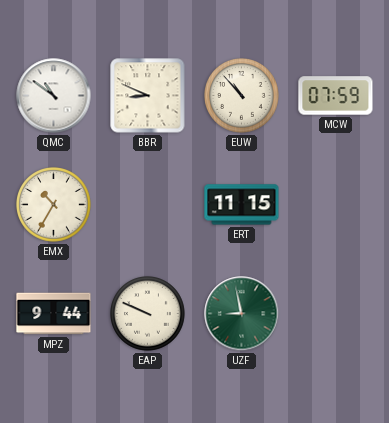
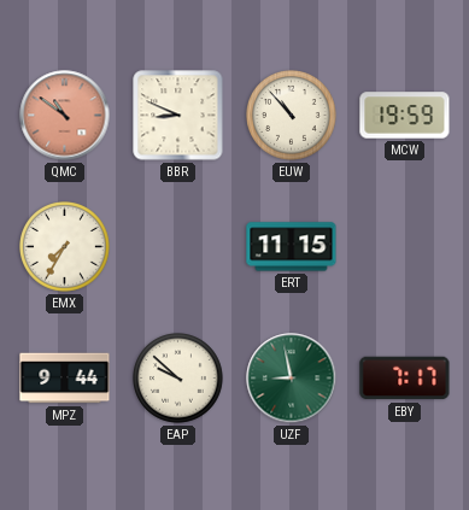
QMC dial: white -> salmon
MCW: 07:59 -> 19:59
EMX: 10:35 -> 7:35
EAP: 9:49 -> 9:52
EBY: none -> 7:17
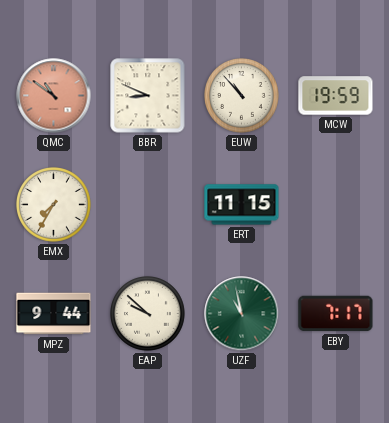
UZF: 8:58 -> 10:58
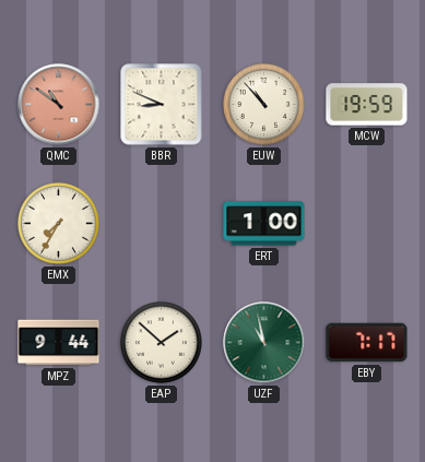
ERT: 11:15 -> 1:00
EAP: 9:52 -> 1:52
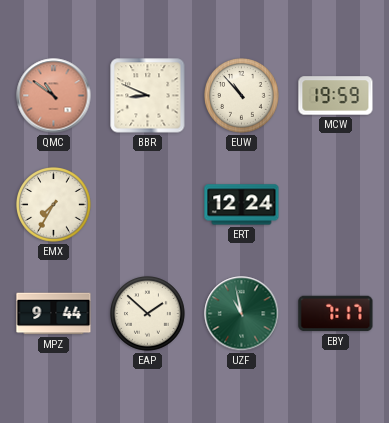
ERT: 1:00 -> 12:24
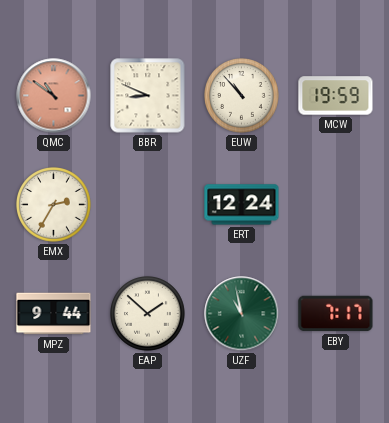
EMX: 7:35 -> 2:35
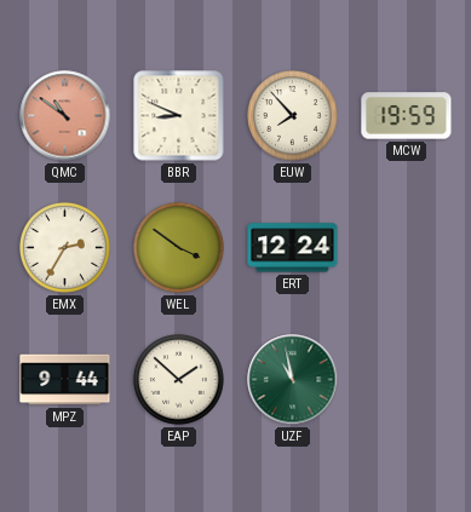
EUW: 10:53 -> 7:53
WEL: none -> 3:51
EBY: 7:17 -> none
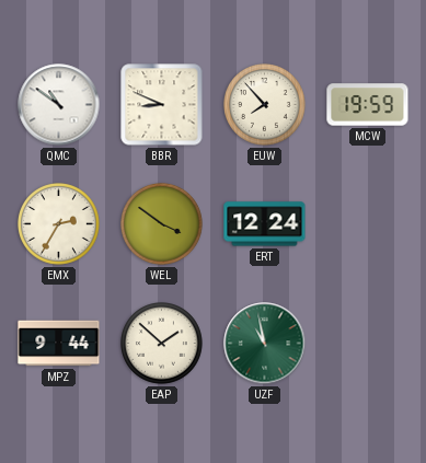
QMC dial: salmon -> white
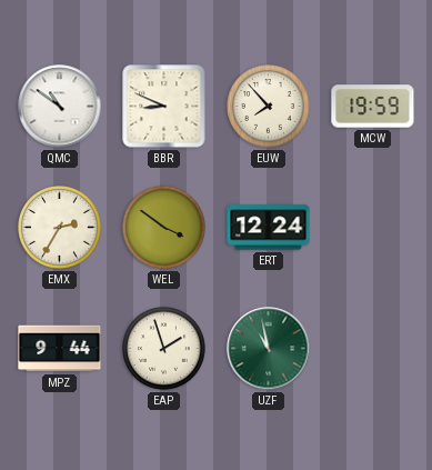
EAP: 1:52 -> 1:57
